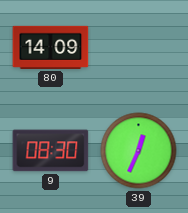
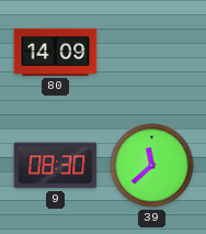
39: 12:34 -> 11:38
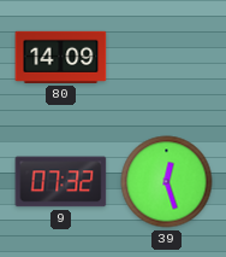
9: 08:30 -> 07:32
39: 11:38 -> 12:27
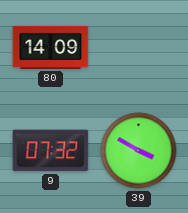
39: 12:27 -> 3:50
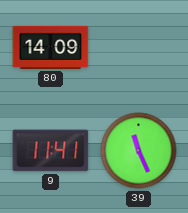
9: 07:32 -> 11:41
39: 3:50 -> 11:26
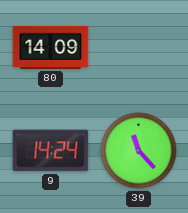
9: 11:41 -> 14:24
39: 11:26 -> 11:23
